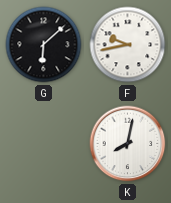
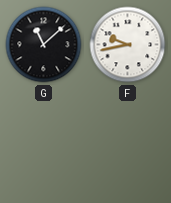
G: 6:08 -> 11:08
K: 8:02 -> none
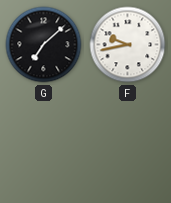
G: 11:08 -> 7:08
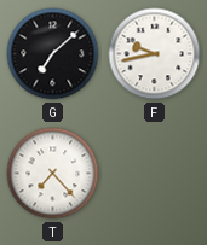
T: none -> 7:23
